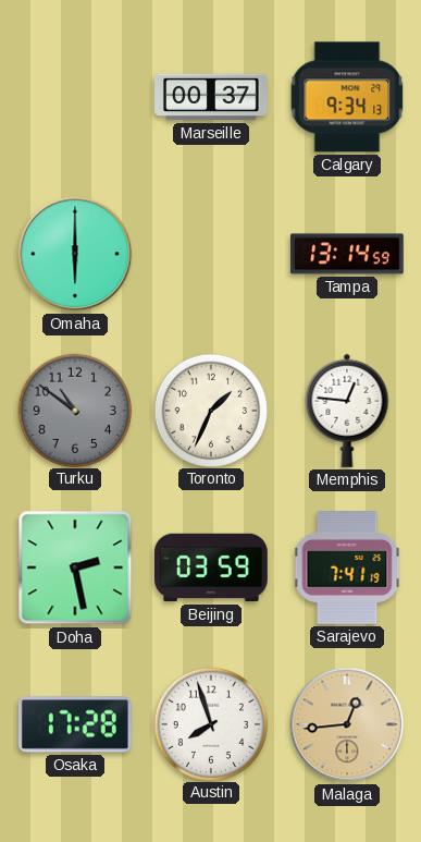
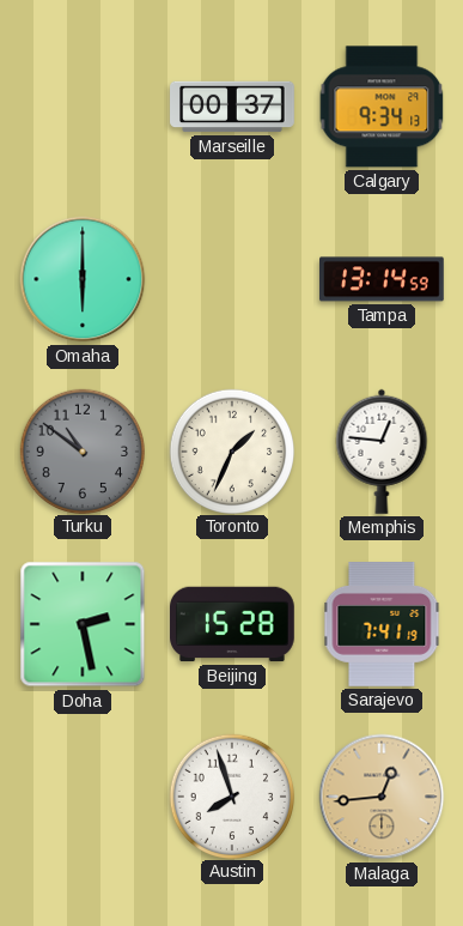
Beijing: 03:59 -> 15:28
Osaka: 17:28 -> none
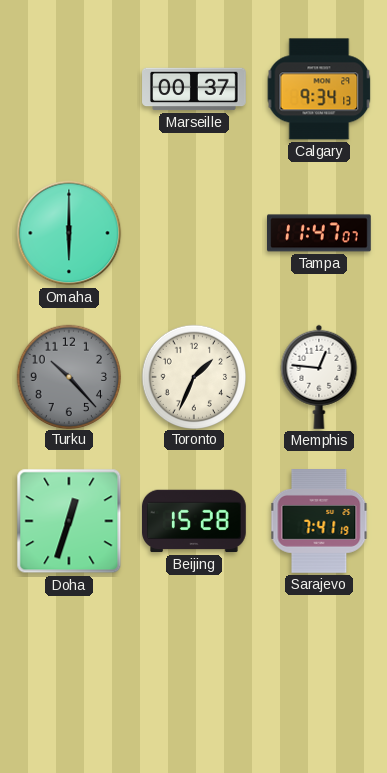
Tampa: 13:14 -> 11:47
Turku: 10:51 -> 10:23
Doha: 2:28 -> 12:33
Austin: 7:57 -> none
Malaga: 12:44 -> none
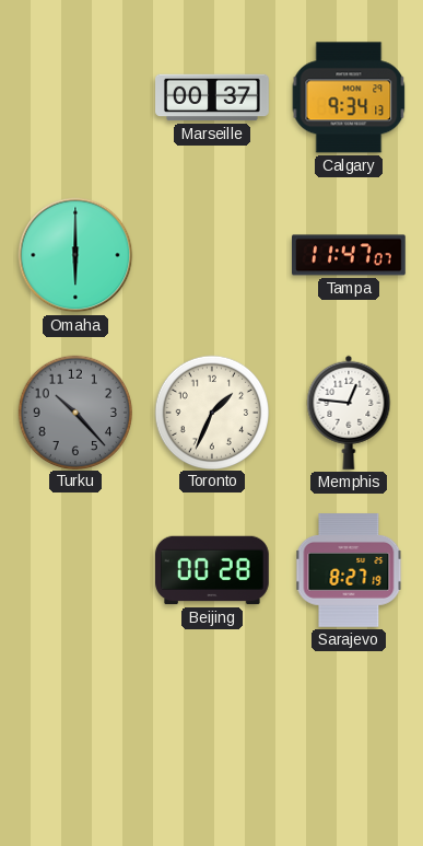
Doha: 12:33 -> none
Beijing: 15:28 -> 00:28
Sarajevo: 7:41 -> 8:27
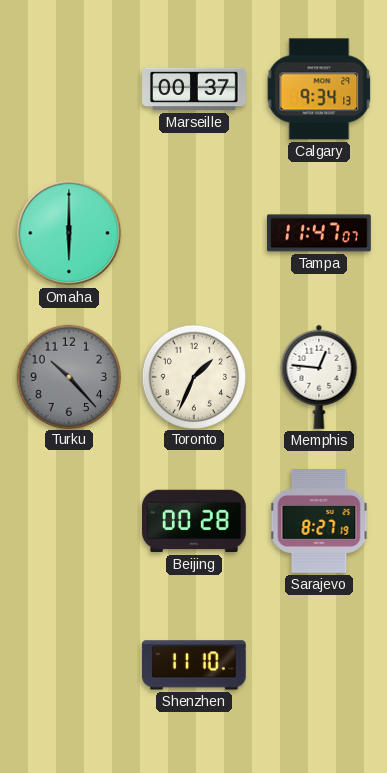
Shenzhen: none -> 11:10
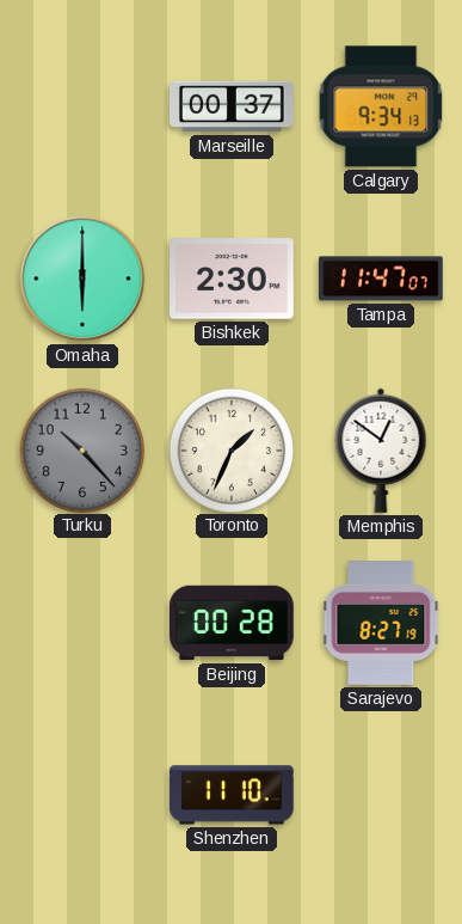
Bishkek: none -> 2:30
Memphis: 12:46 -> 12:51
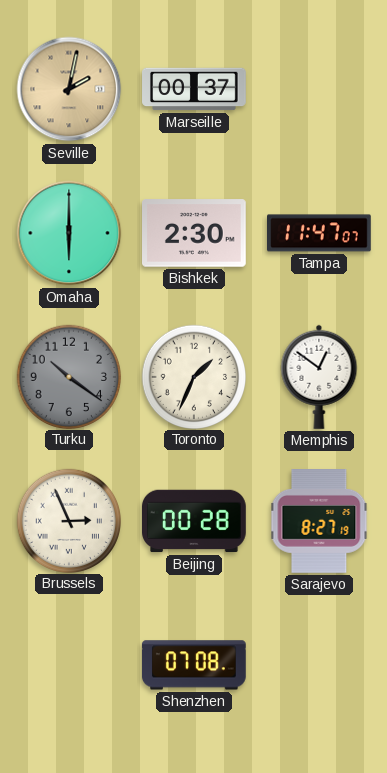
Seville: none -> 2:02
Calgary: 9:34 -> none
Turku: 10:23 -> 10:21
Brussels: none -> 2:56
Shenzhen: 11:10 -> 07:08
